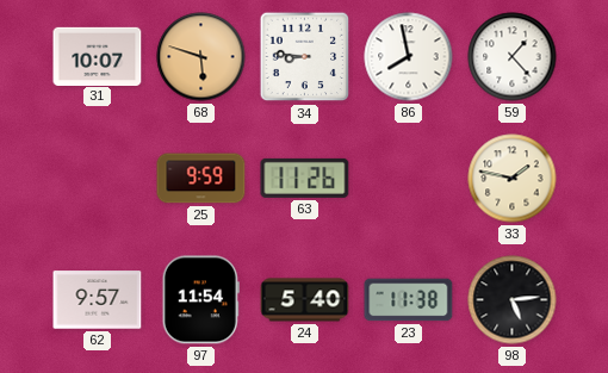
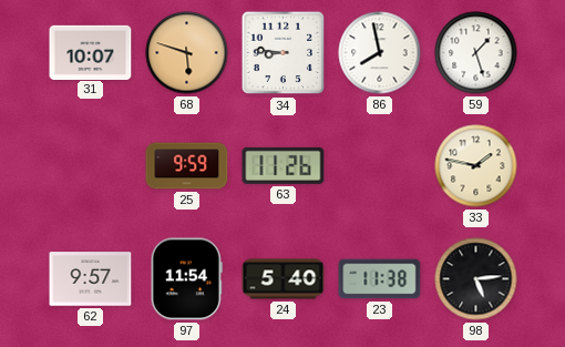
59: 1:23 -> 1:27
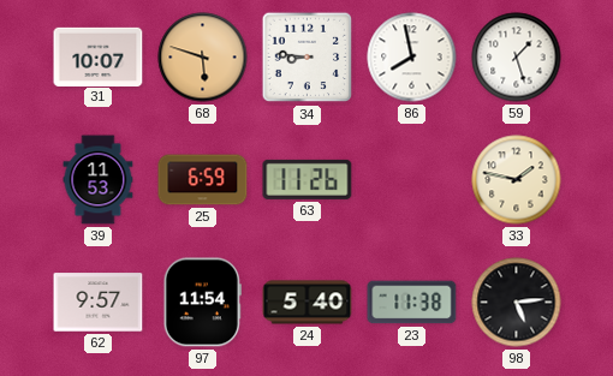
39: none -> 11:53
25: 9:59 -> 6:59
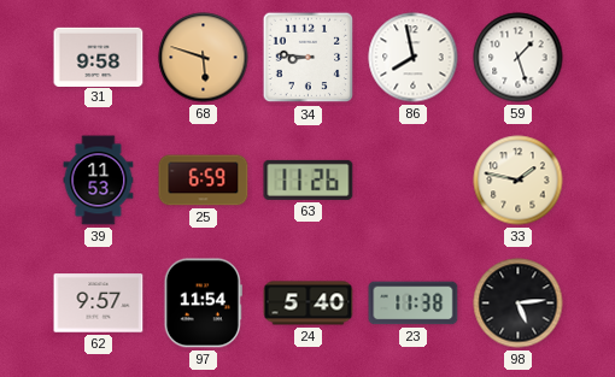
31: 10:07 -> 9:58
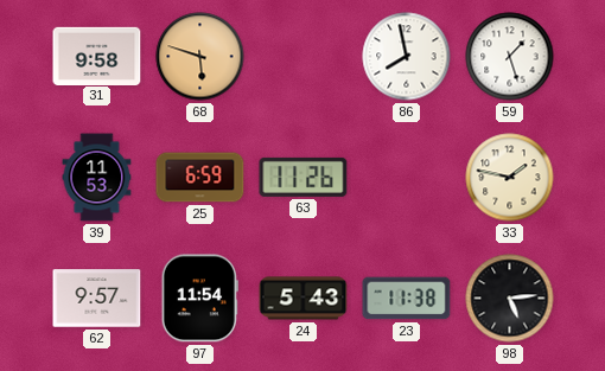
34: 8:46 -> none
24: 5:40 -> 5:43
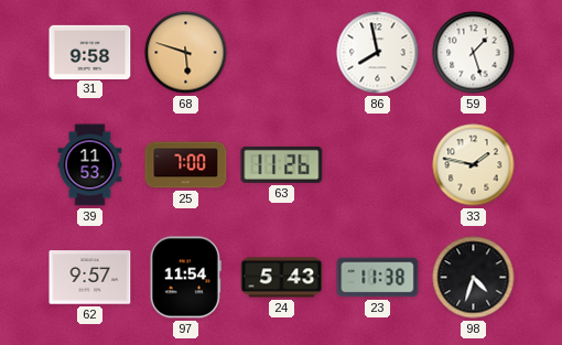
25: 6:59 -> 7:00
98: 5:14 -> 4:33
